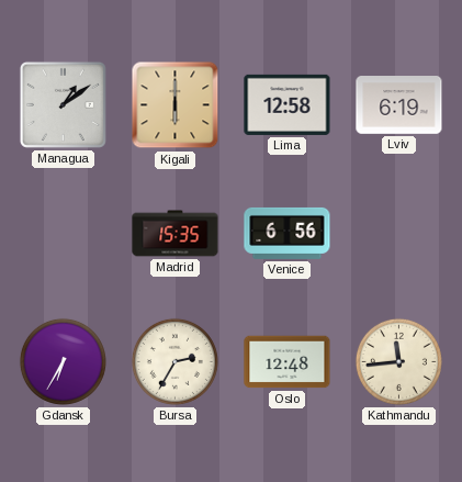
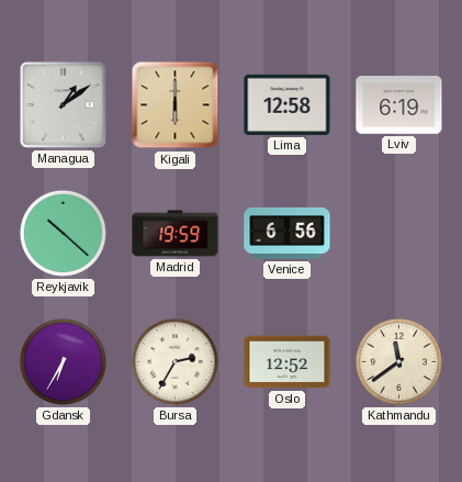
Reykjavik: none -> 10:22
Madrid: 15:35 -> 19:59
Oslo: 12:48 -> 12:52
Kathmandu: 11:44 -> 11:39
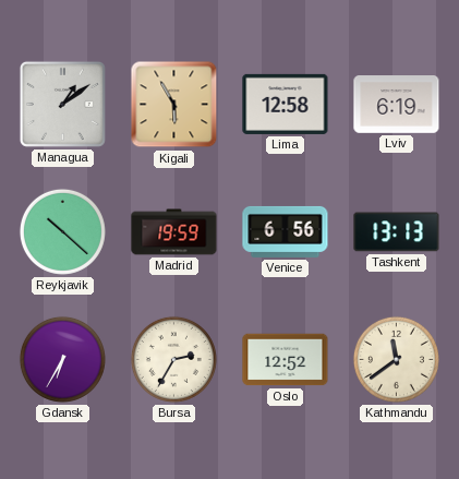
Kigali: 6:00 -> 5:55
Tashkent: none -> 13:13
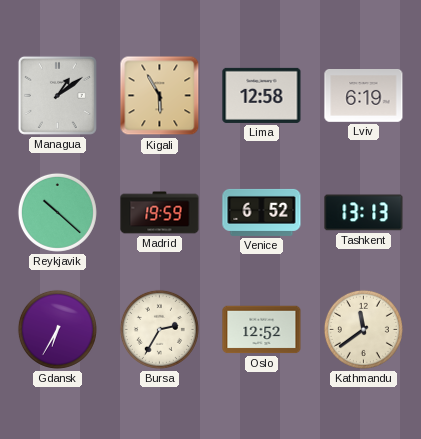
Venice: 6:56 -> 6:52
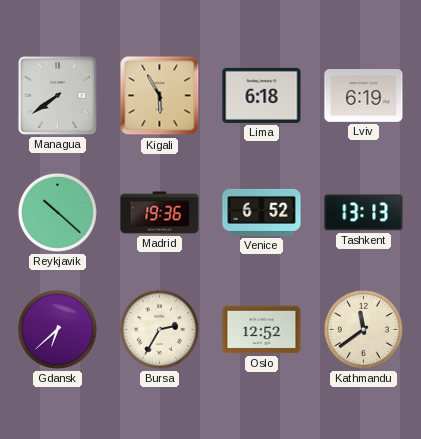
Managua: 1:09 -> 7:39
Lima: 12:58 -> 6:18
Madrid: 19:59 -> 19:36
Gdansk: 6:35 -> 6:38
